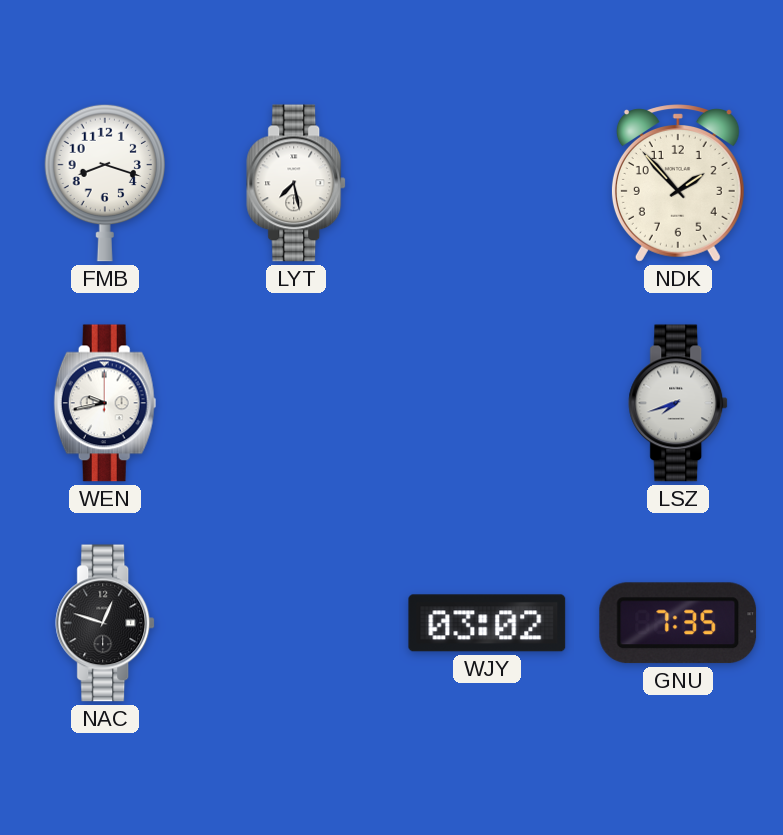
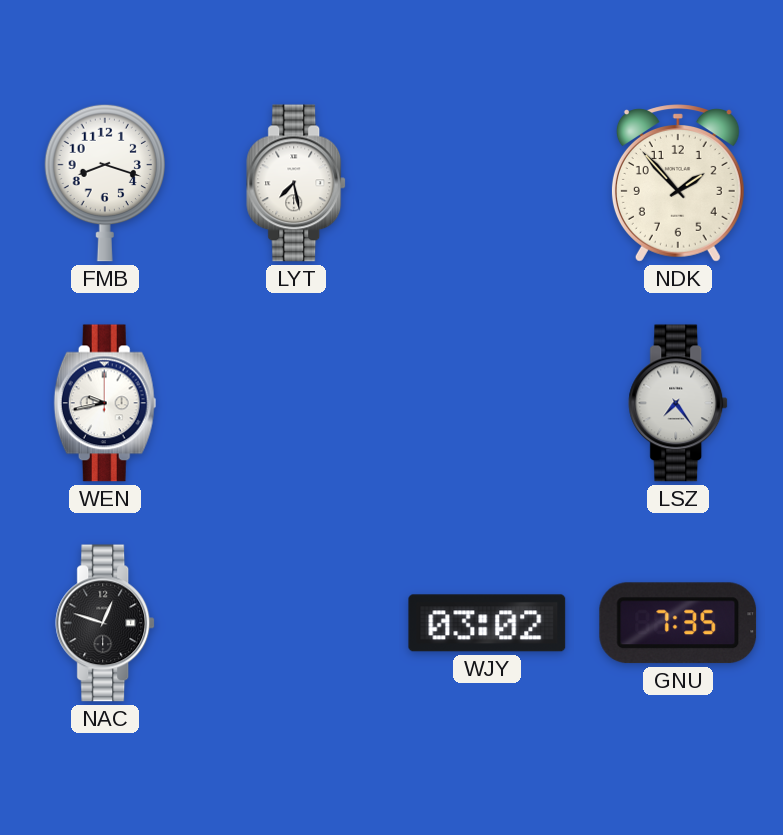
LSZ: 7:42 -> 7:24
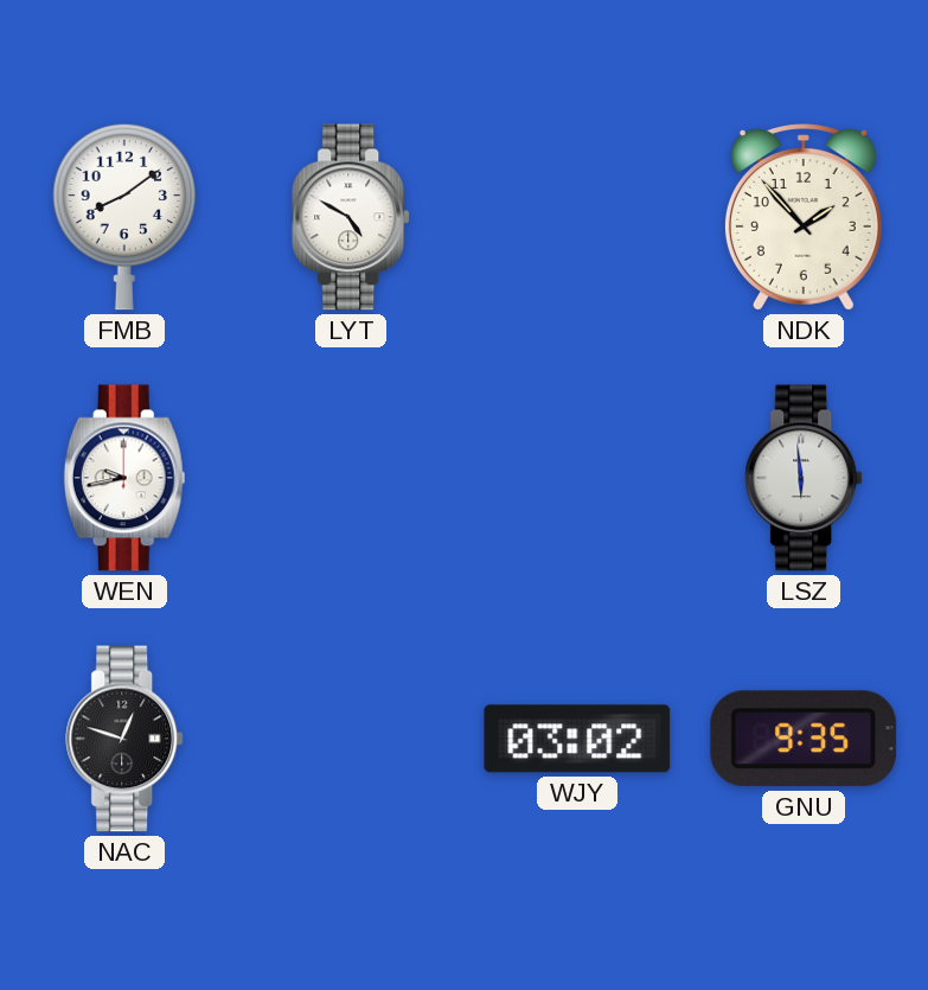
FMB: 8:18 -> 8:09
LYT: 7:28 -> 4:50
LSZ: 7:24 -> 5:59
GNU: 7:35 -> 9:35
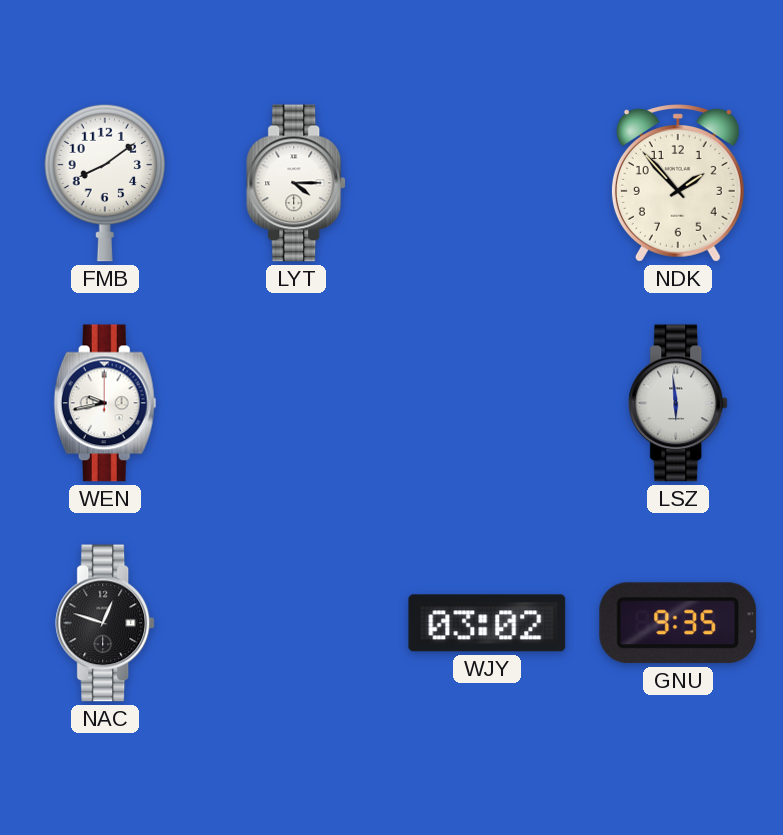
LYT: 4:50 -> 4:15
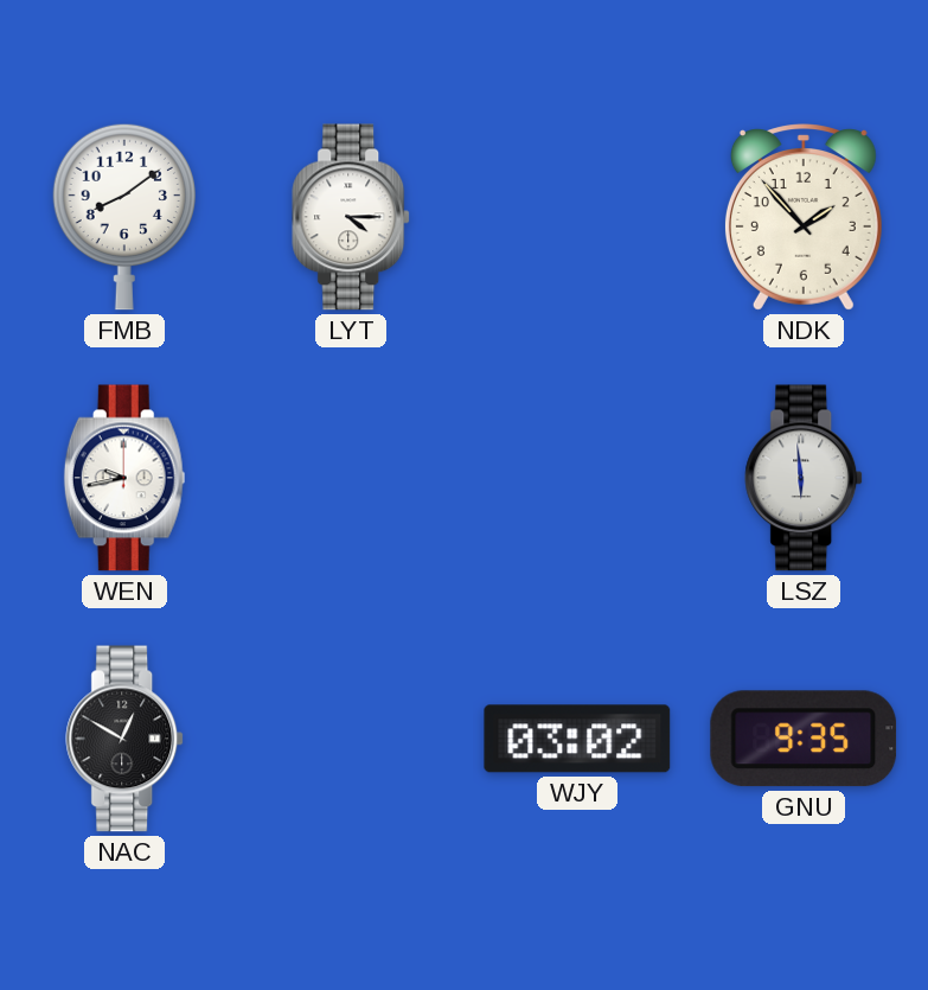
NAC: 12:48 -> 12:50
